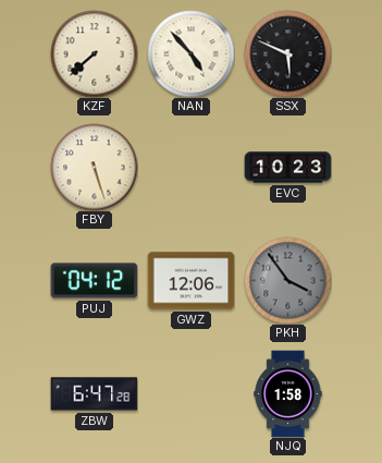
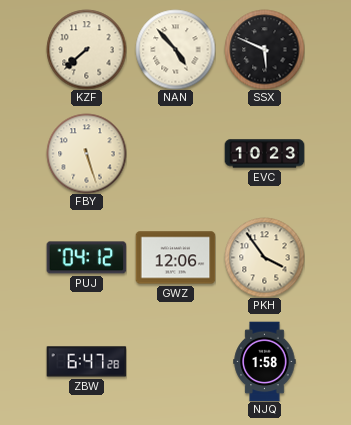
PKH dial: grey -> cream
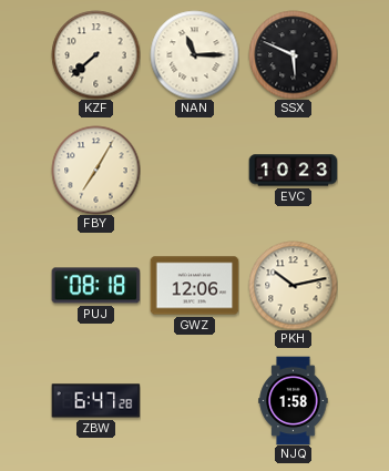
NAN: 4:53 -> 11:15
FBY: 5:27 -> 7:05
PUJ: 04:12 -> 08:18
PKH: 3:54 -> 10:13
